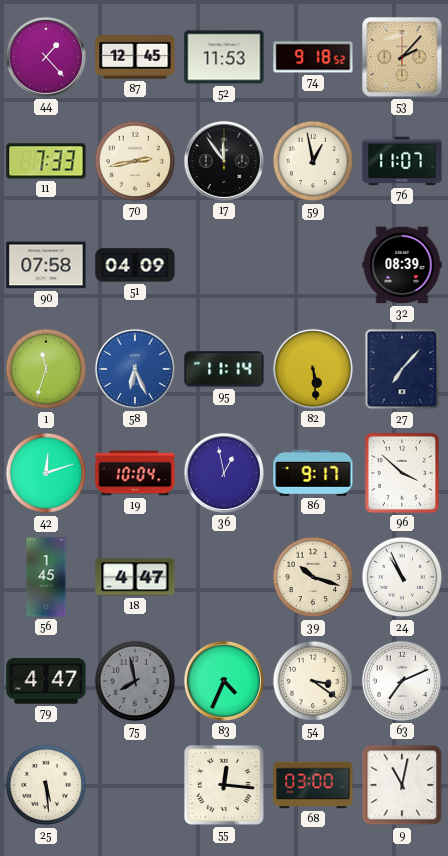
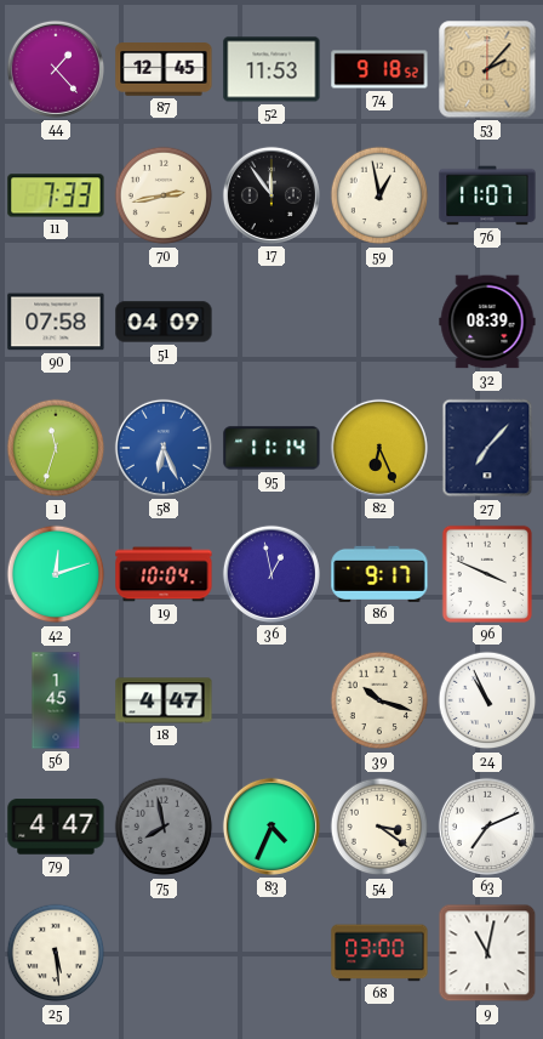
82: 5:29 -> 6:26
96: 3:52 -> 3:49
55: 12:16 -> none
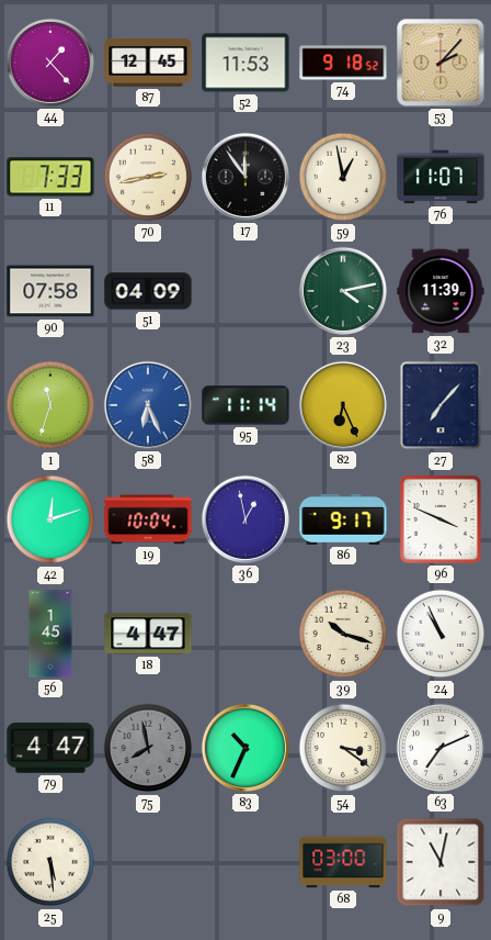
23: none -> 4:13
32: 08:39 -> 11:39
83: 4:34 -> 10:34
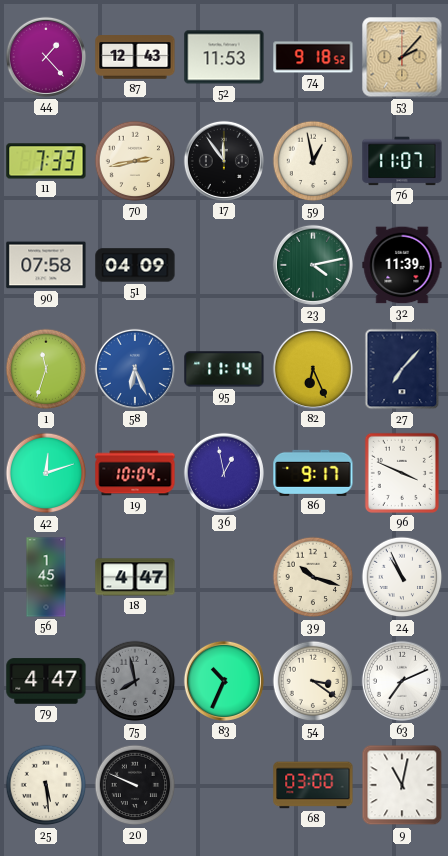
87: 12:45 -> 12:43
20: none -> 9:49
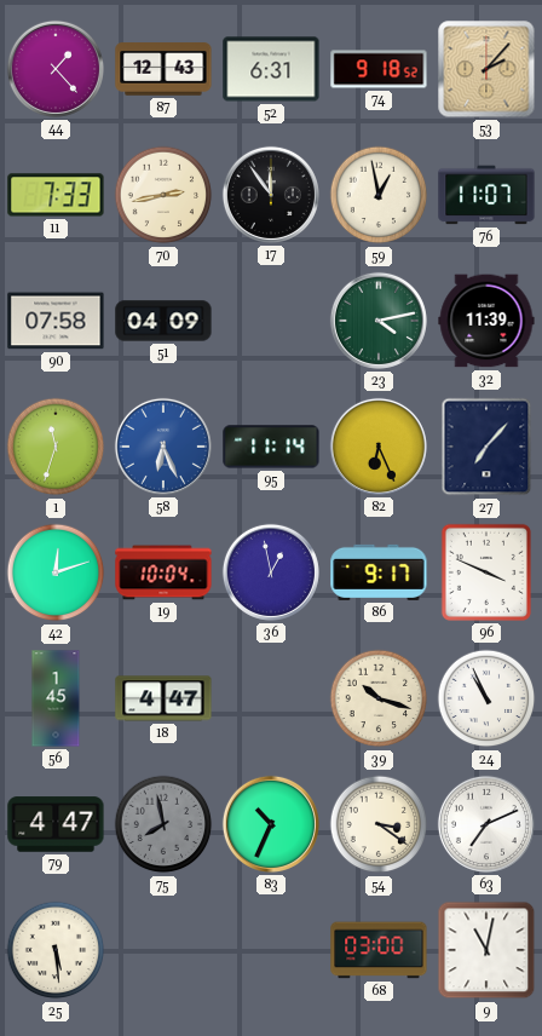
52: 11:53 -> 6:31
20: 9:49 -> none
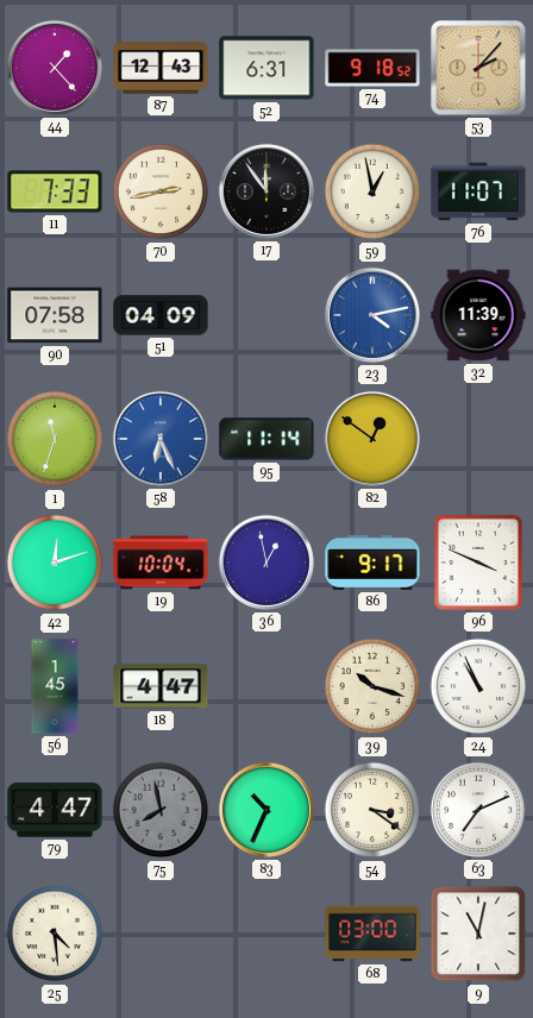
23 dial: green -> blue
82: 6:26 -> 12:51
27: 7:07 -> none
25: 5:29 -> 4:29
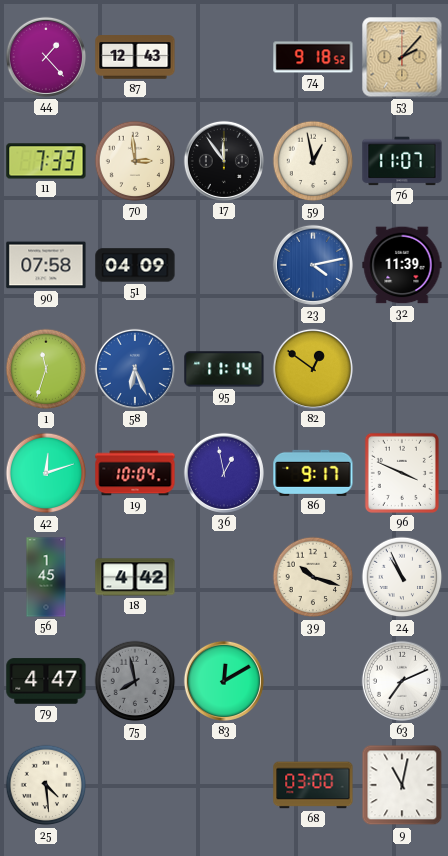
52: 6:31 -> none
70: 2:43 -> 2:59
18: 4:47 -> 4:42
83: 10:34 -> 12:10
54: 3:21 -> none
